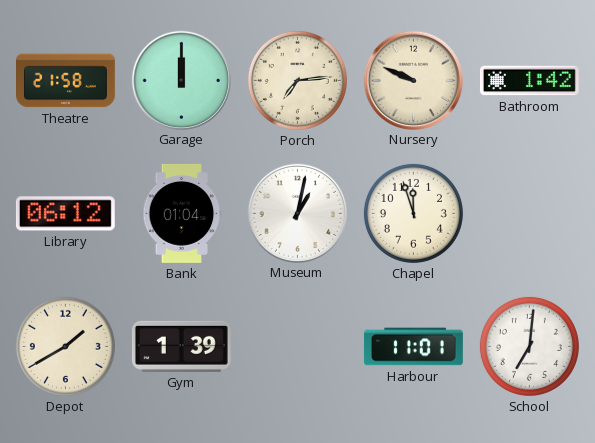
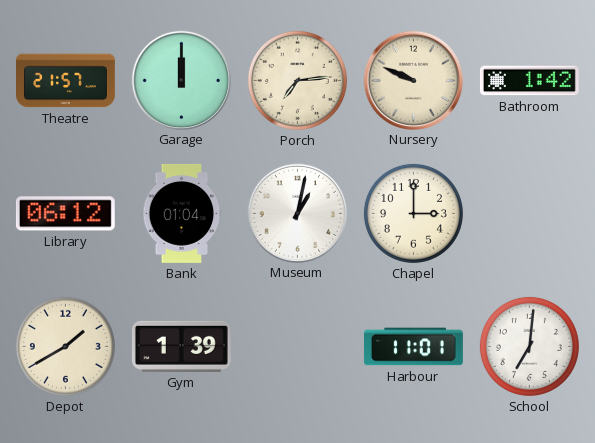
Theatre: 21:58 -> 21:57
Chapel: 11:57 -> 3:00
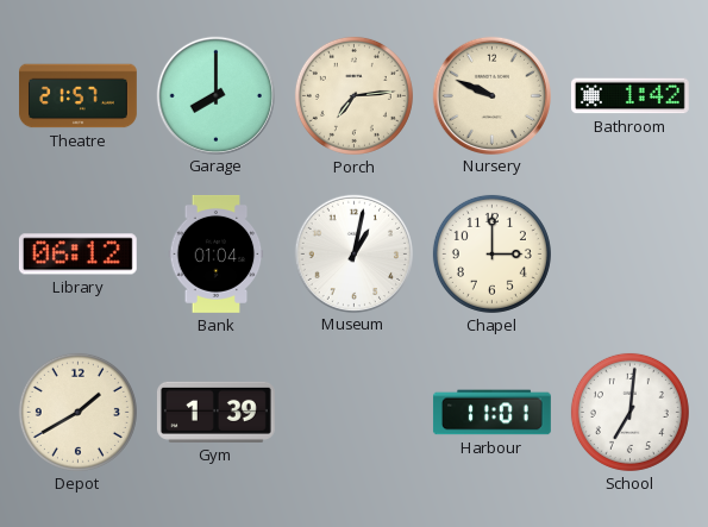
Garage: 12:00 -> 8:00
